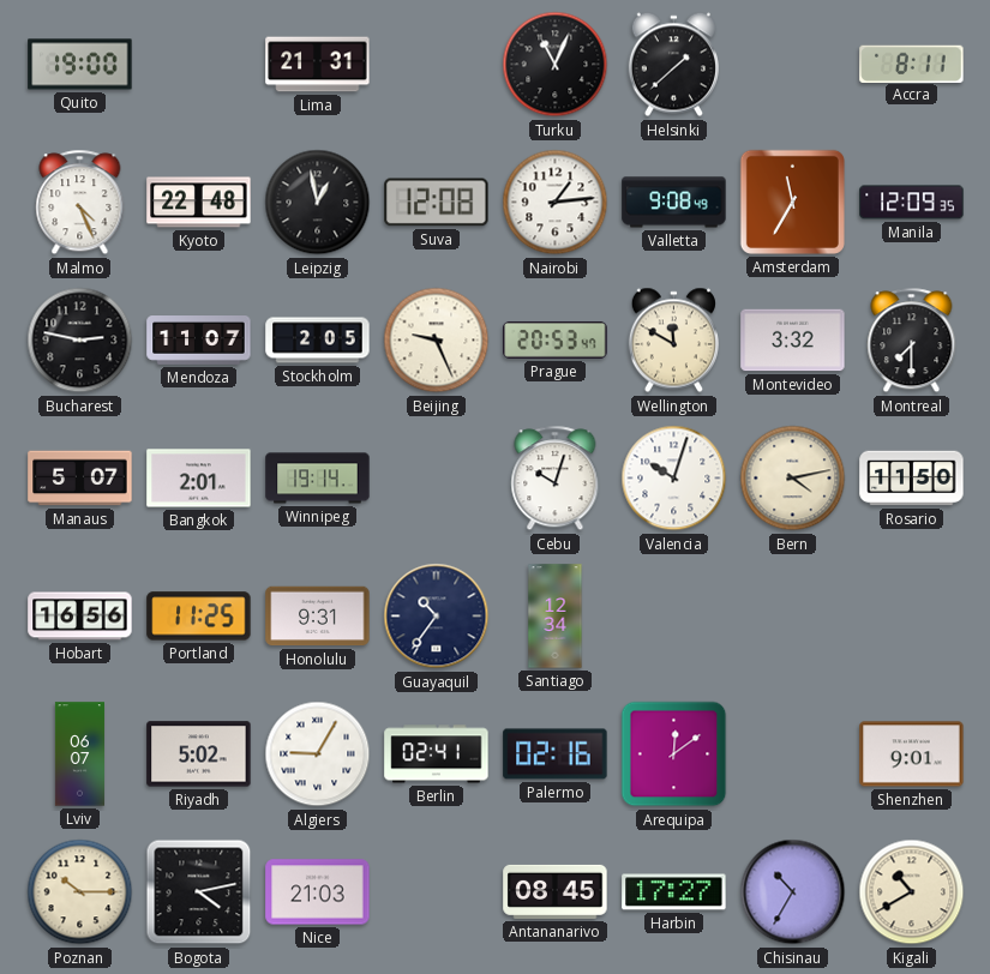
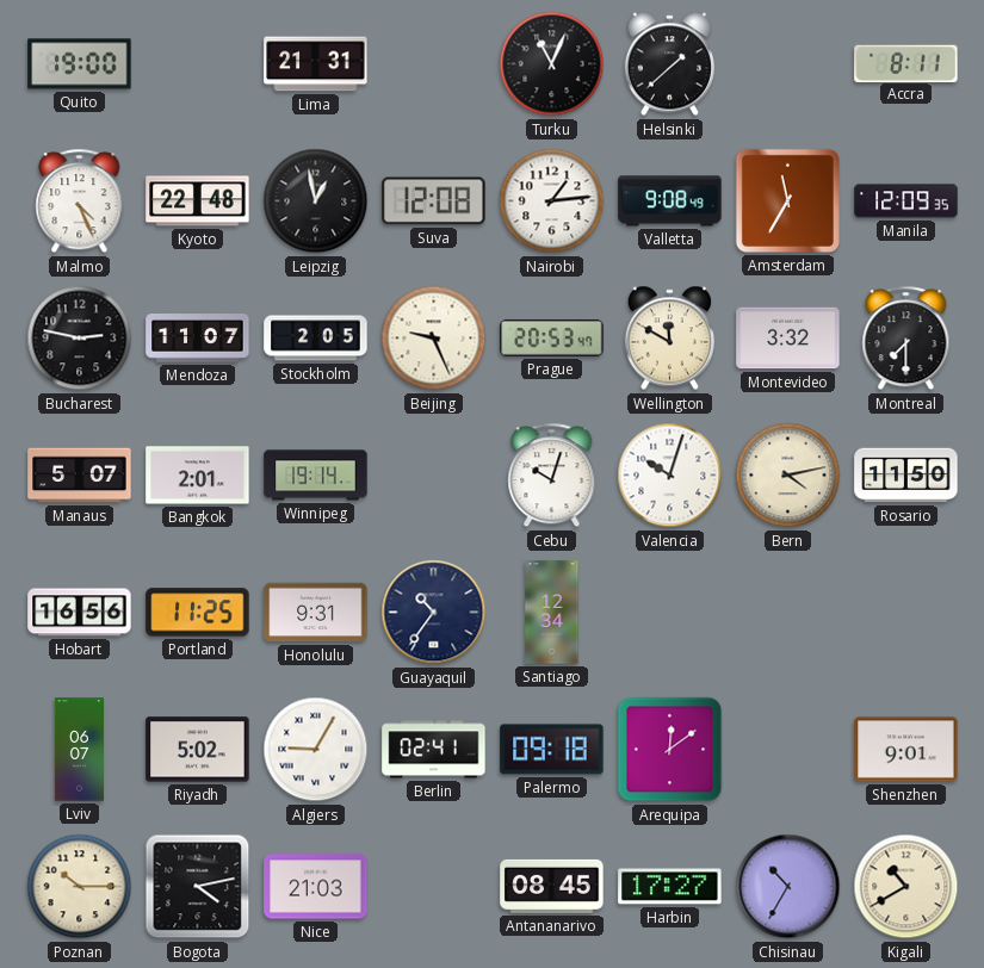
Palermo: 02:16 -> 09:18
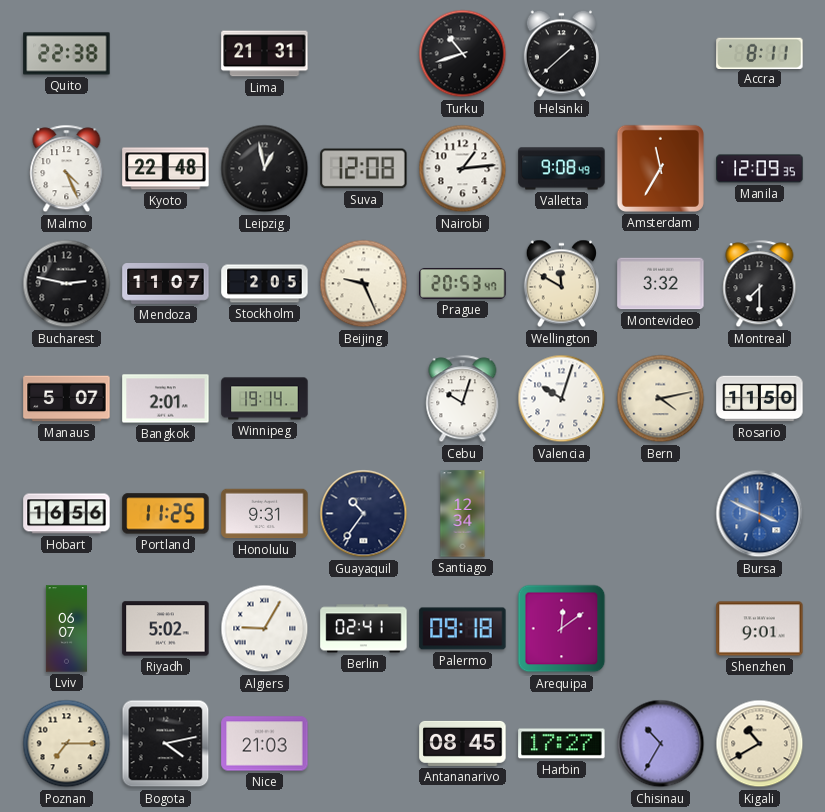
Quito: 19:00 -> 22:38
Turku: 11:04 -> 10:42
Bursa: none -> 3:49
Poznan: 10:15 -> 7:15
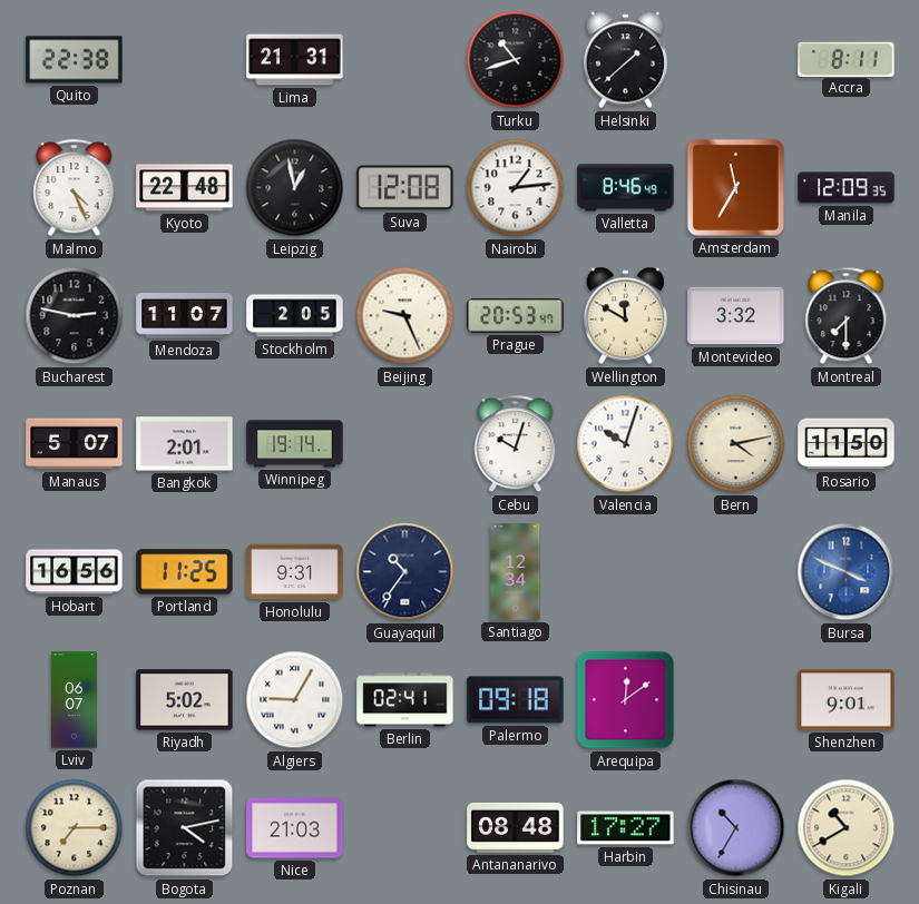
Valletta: 9:08 -> 8:46
Antananarivo: 08:45 -> 08:48
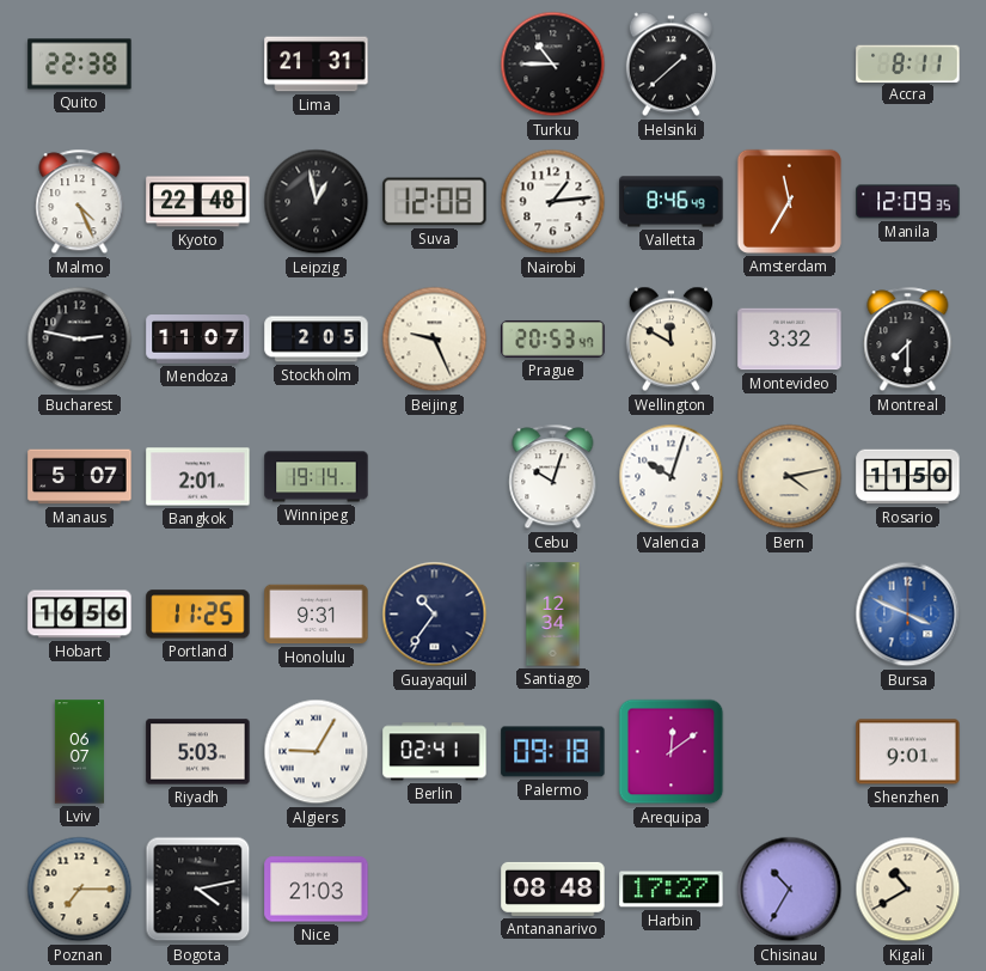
Turku: 10:42 -> 10:45
Riyadh: 5:02 -> 5:03
